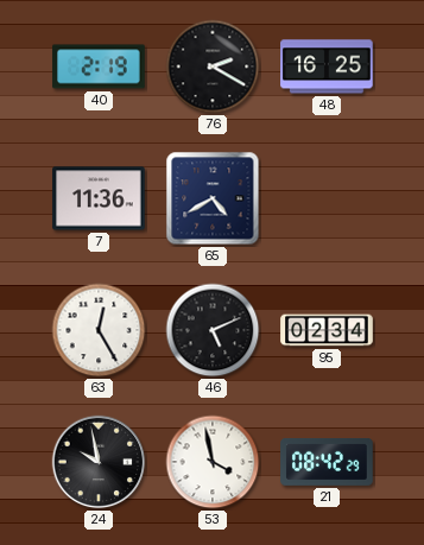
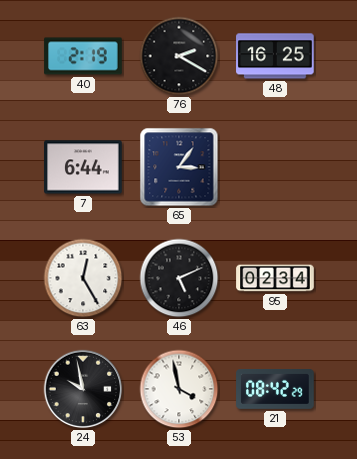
7: 11:36 -> 6:44
65: 4:40 -> 3:06
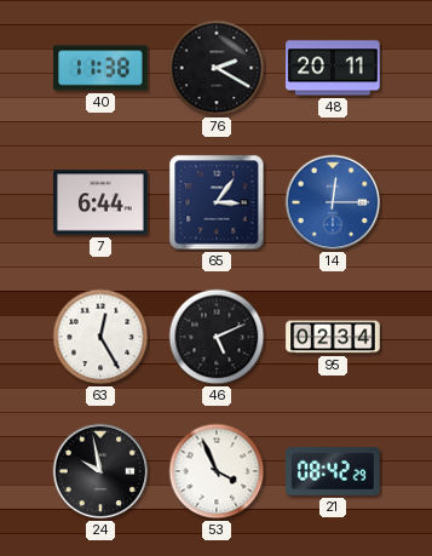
40: 2:19 -> 11:38
48: 16:25 -> 20:11
14: none -> 12:15
53: 3:58 -> 3:56
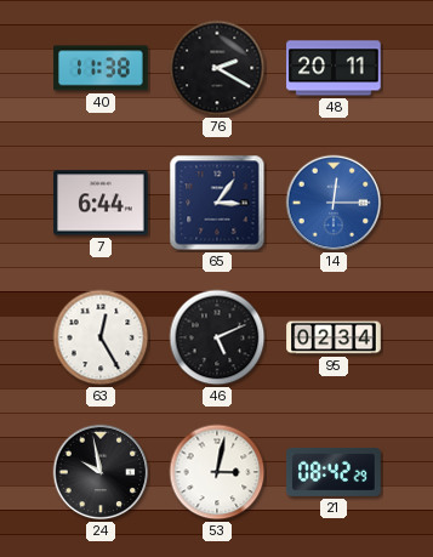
53: 3:56 -> 3:02
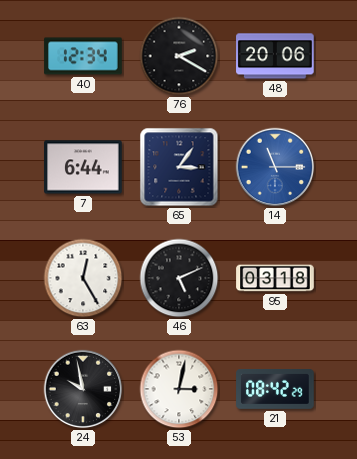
40: 11:38 -> 12:34
48: 20:11 -> 20:06
14: 12:15 -> 11:15
95: 02:34 -> 03:18
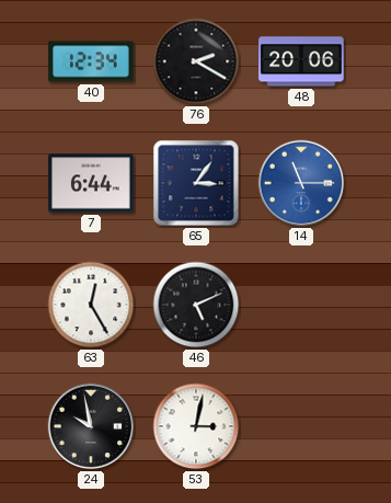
95: 03:18 -> none
21: 08:42 -> none
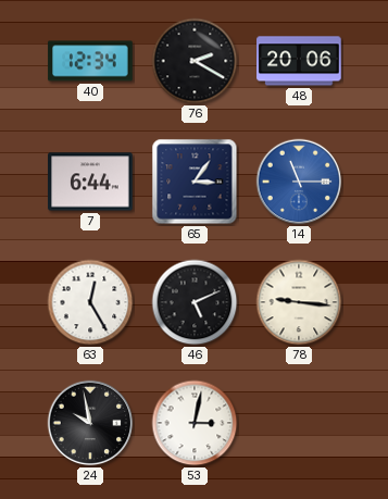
78: none -> 9:16
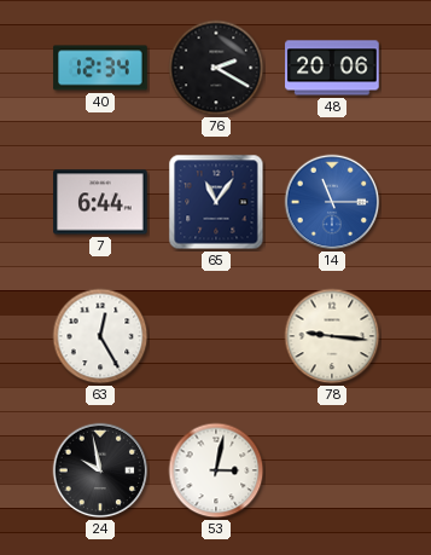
65: 3:06 -> 11:06
46: 5:11 -> none
